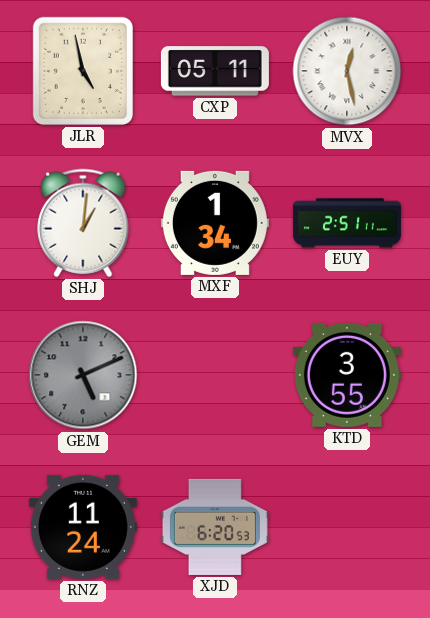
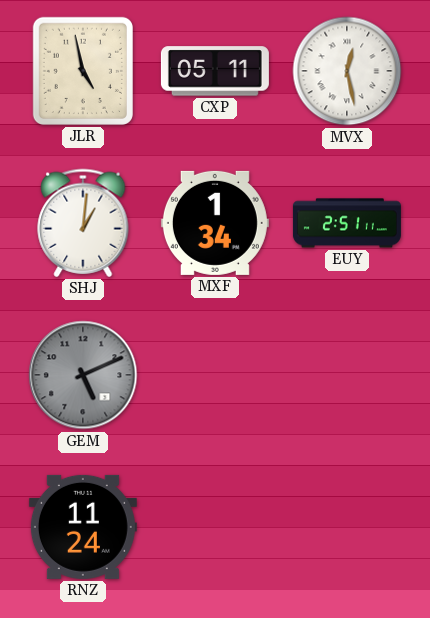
KTD: 3:55 -> none
XJD: 6:20 -> none
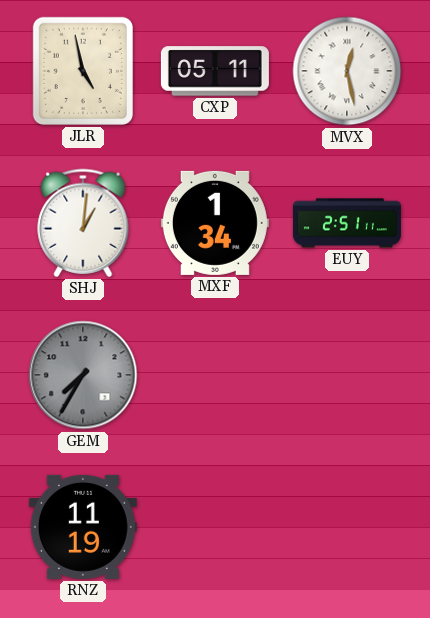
GEM: 5:11 -> 7:35
RNZ: 11:24 -> 11:19
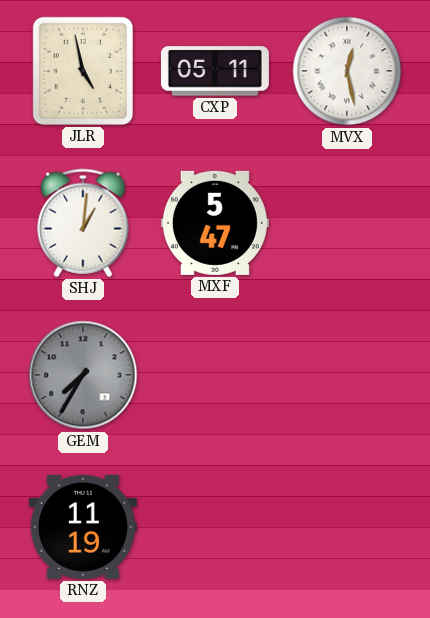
MXF: 1:34 -> 5:47
EUY: 2:51 -> none
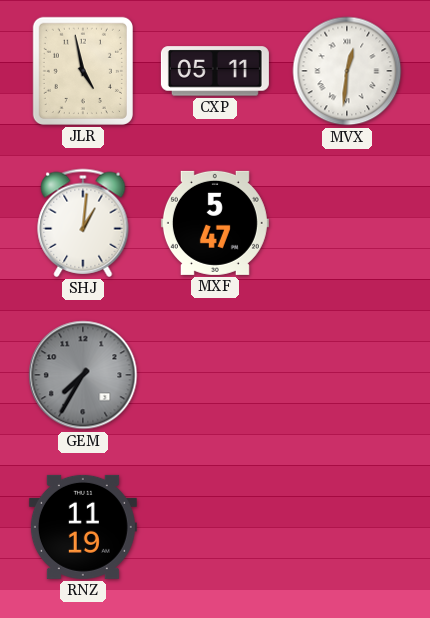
MVX: 12:28 -> 12:31
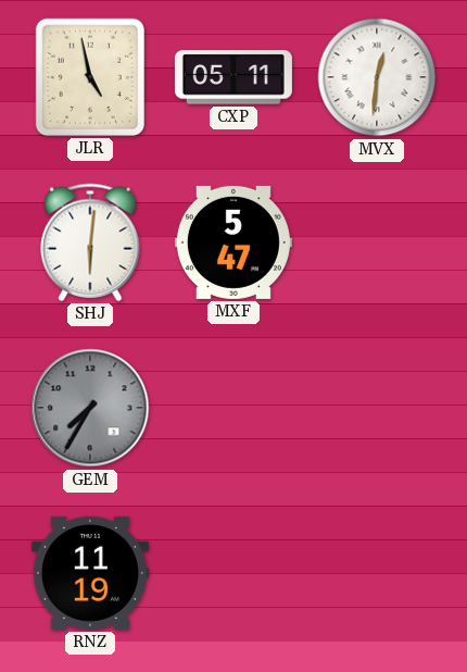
SHJ: 1:01 -> 6:01
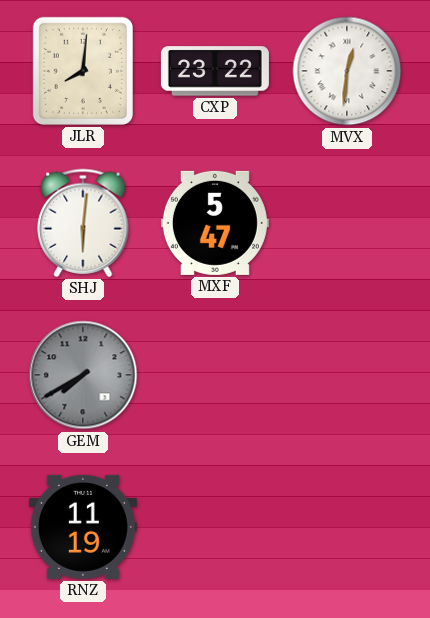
JLR: 4:58 -> 8:01
CXP: 05:11 -> 23:22
GEM: 7:35 -> 7:40
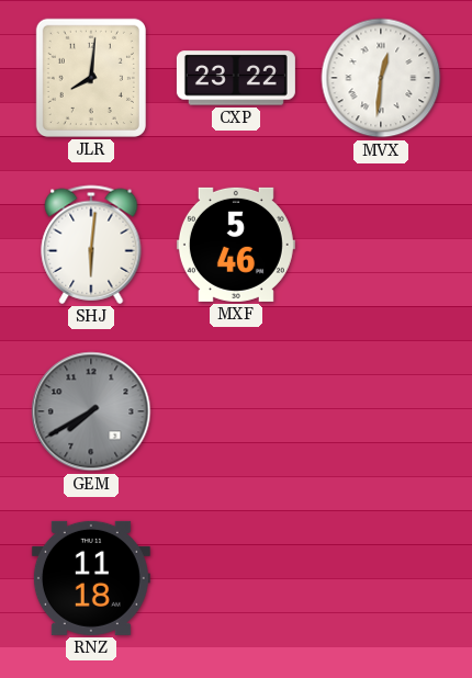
MXF: 5:47 -> 5:46
RNZ: 11:19 -> 11:18
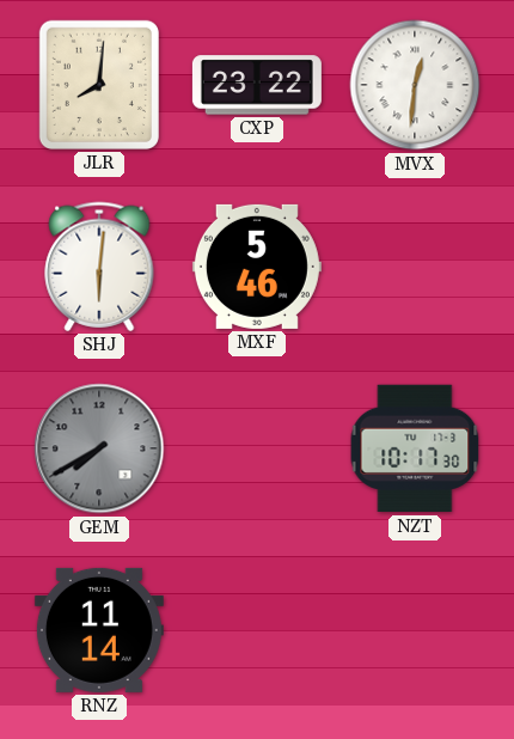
NZT: none -> 10:17
RNZ: 11:18 -> 11:14
